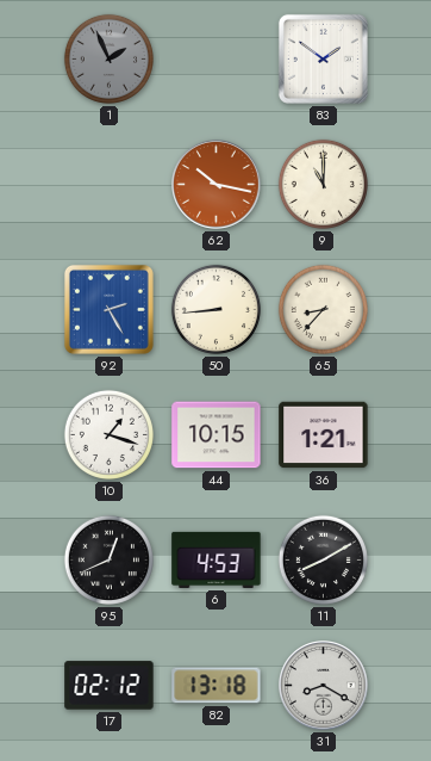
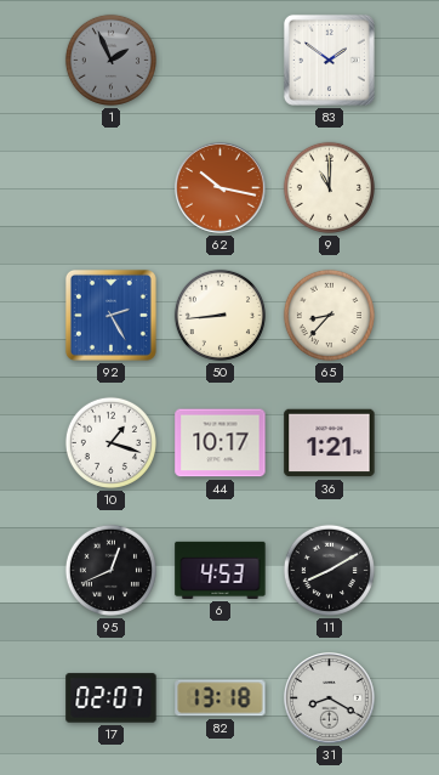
44: 10:15 -> 10:17
17: 02:12 -> 02:07
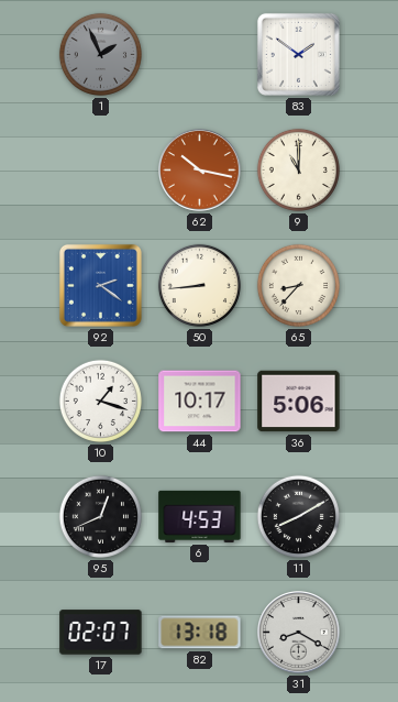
92: 2:25 -> 2:21
36: 1:21 -> 5:06
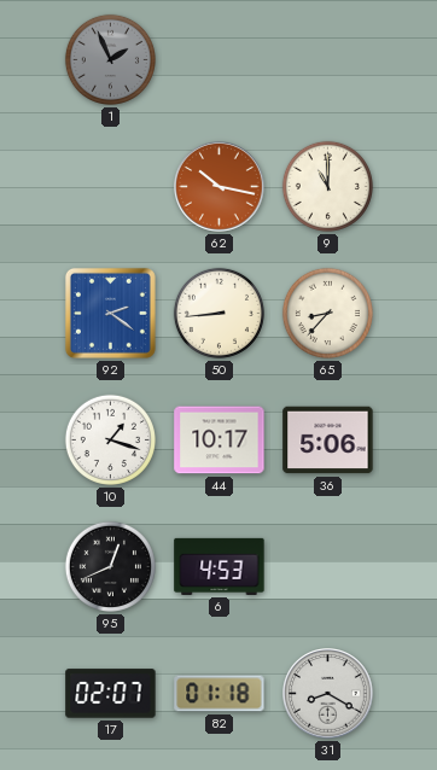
83: 1:51 -> none
11: 8:10 -> none
82: 13:18 -> 01:18
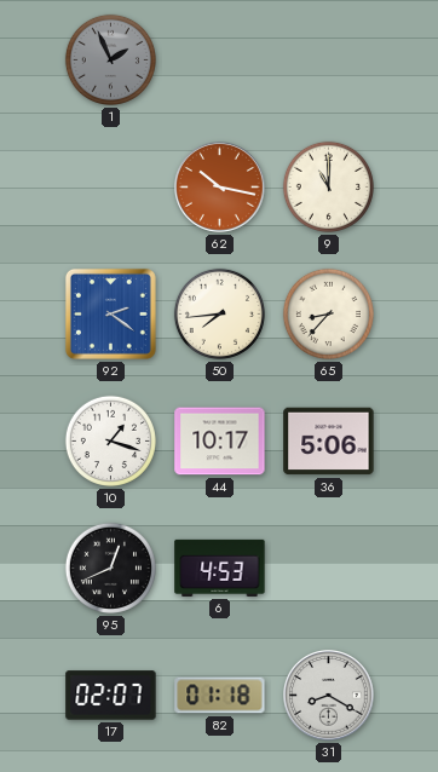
50: 8:44 -> 7:44
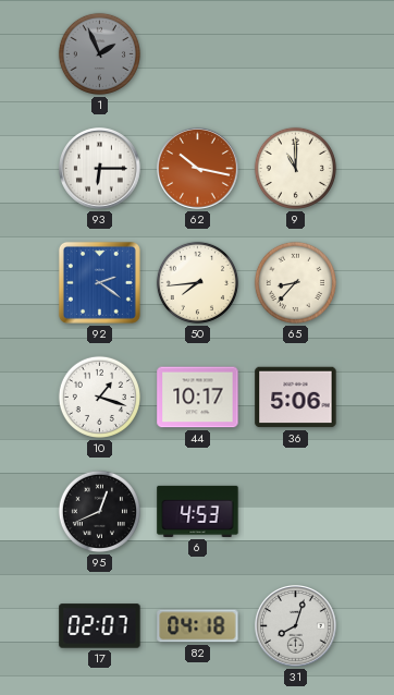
93: none -> 6:15
82: 01:18 -> 04:18
31: 8:20 -> 8:03
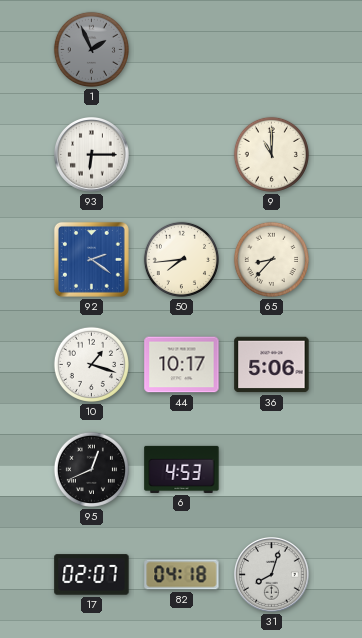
62: 10:17 -> none
